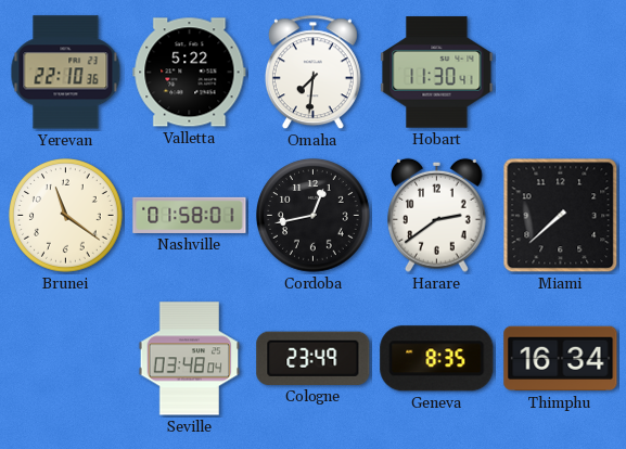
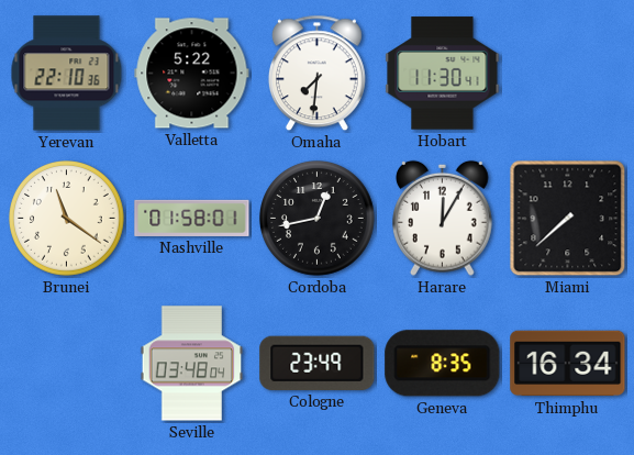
Harare: 2:39 -> 12:05
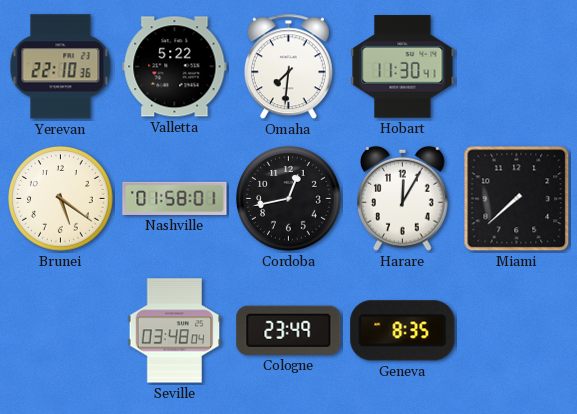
Brunei: 11:21 -> 5:21
Thimphu: 16:34 -> none
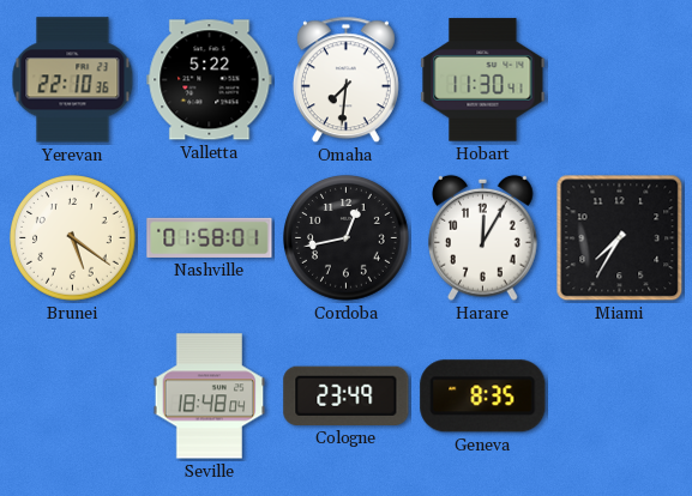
Miami: 7:38 -> 7:35
Seville: 03:48 -> 18:48
